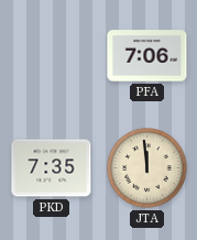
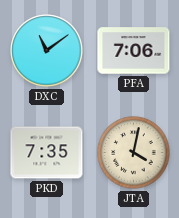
DXC: none -> 11:09
JTA: 11:59 -> 4:02
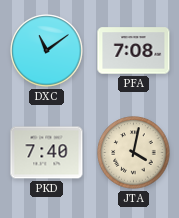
PFA: 7:06 -> 7:08
PKD: 7:35 -> 7:40
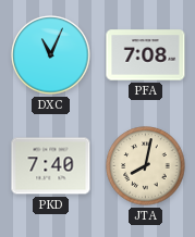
DXC: 11:09 -> 11:04
JTA: 4:02 -> 8:02
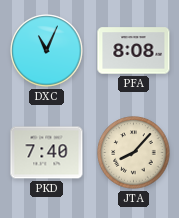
PFA: 7:08 -> 8:08
JTA: 8:02 -> 8:07
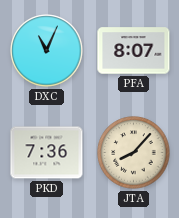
PFA: 8:08 -> 8:07
PKD: 7:40 -> 7:36
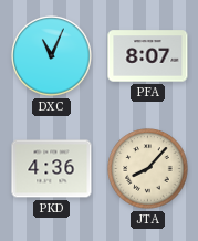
PKD: 7:36 -> 4:36
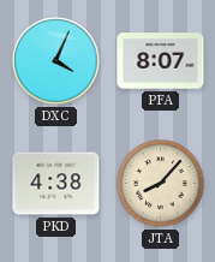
DXC: 11:04 -> 4:04
PKD: 4:36 -> 4:38
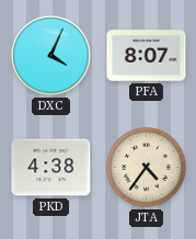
JTA: 8:07 -> 4:36
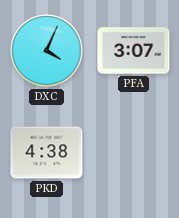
PFA: 8:07 -> 3:07
JTA: 4:36 -> none
